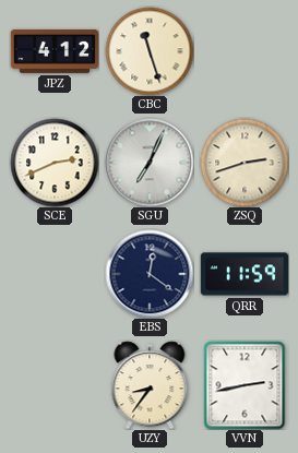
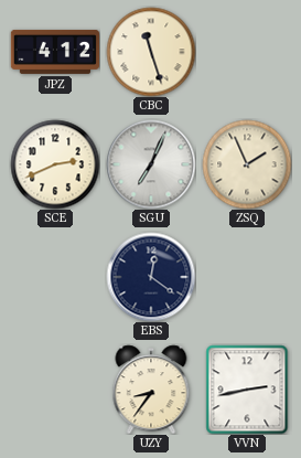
ZSQ: 2:42 -> 1:56
QRR: 11:59 -> none
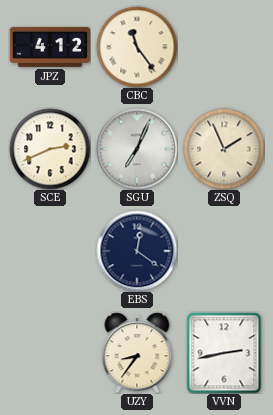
CBC: 11:27 -> 11:24
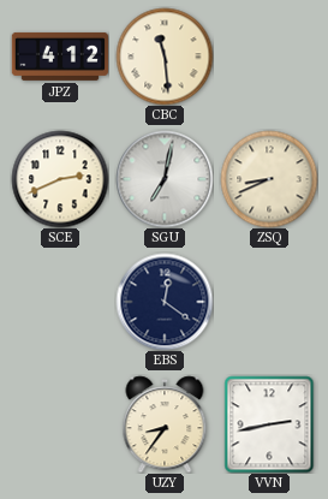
CBC: 11:24 -> 11:29
SGU: 7:04 -> 7:02
ZSQ: 1:56 -> 8:41
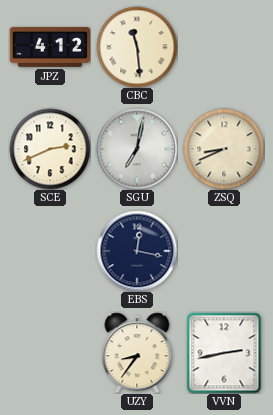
EBS: 12:21 -> 12:17
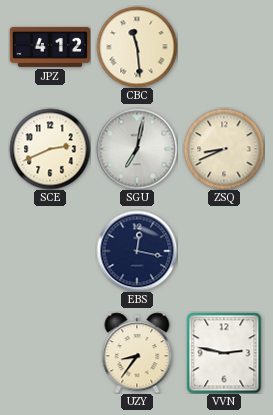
VVN: 2:43 -> 2:47
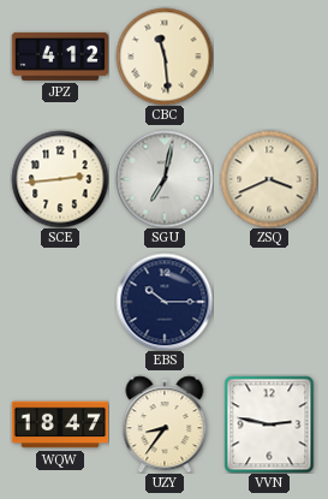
SCE: 2:41 -> 2:44
ZSQ: 8:41 -> 3:41
EBS: 12:17 -> 10:15
WQW: none -> 18:47
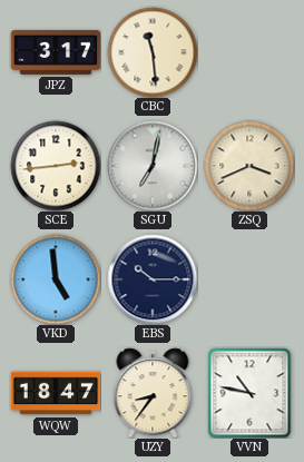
JPZ: 4:12 -> 3:17
VKD: none -> 4:59
VVN: 2:47 -> 10:47
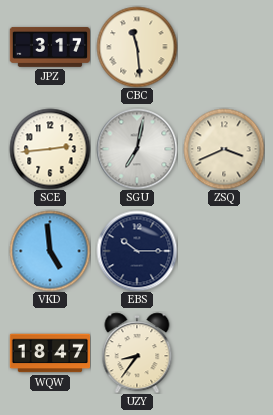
VVN: 10:47 -> none
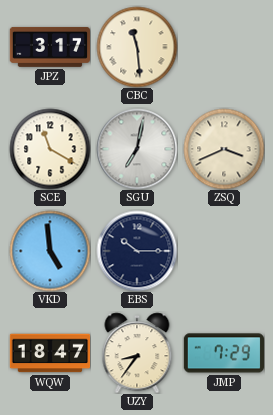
SCE: 2:44 -> 11:20
JMP: none -> 7:29
